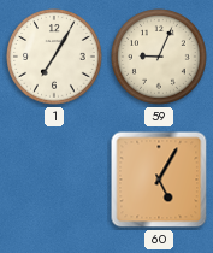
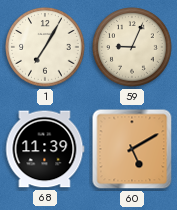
68: none -> 11:39
60: 5:05 -> 5:10
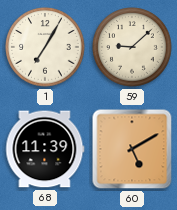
59: 9:04 -> 9:08
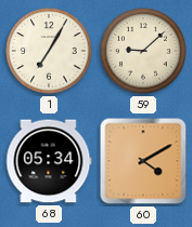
68: 11:39 -> 05:34
60: 5:10 -> 4:10
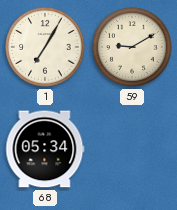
59: 9:08 -> 9:10
60: 4:10 -> none
